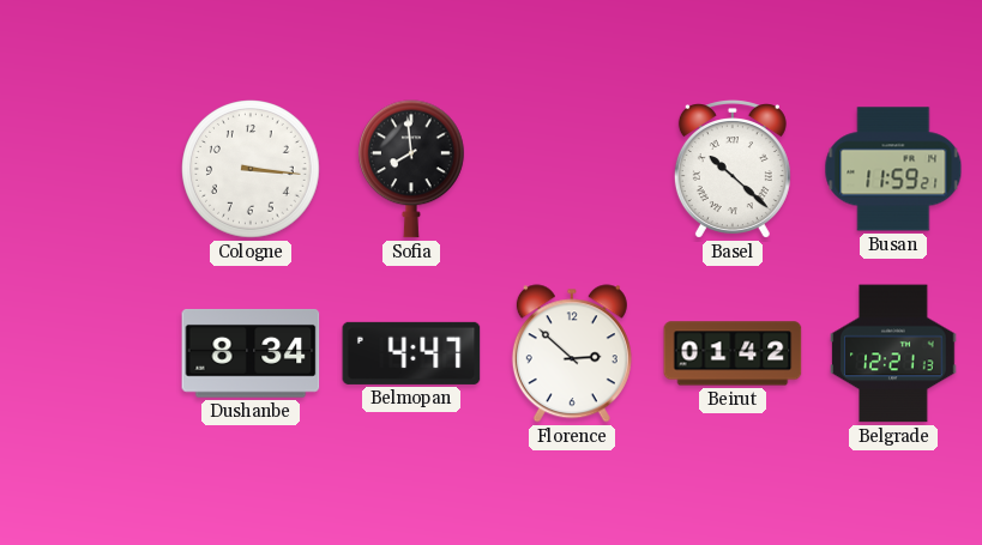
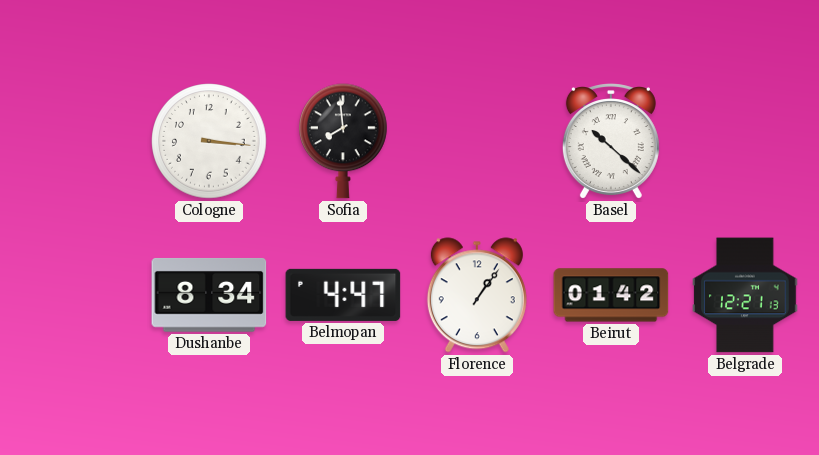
Busan: 11:59 -> none
Florence: 2:52 -> 1:06
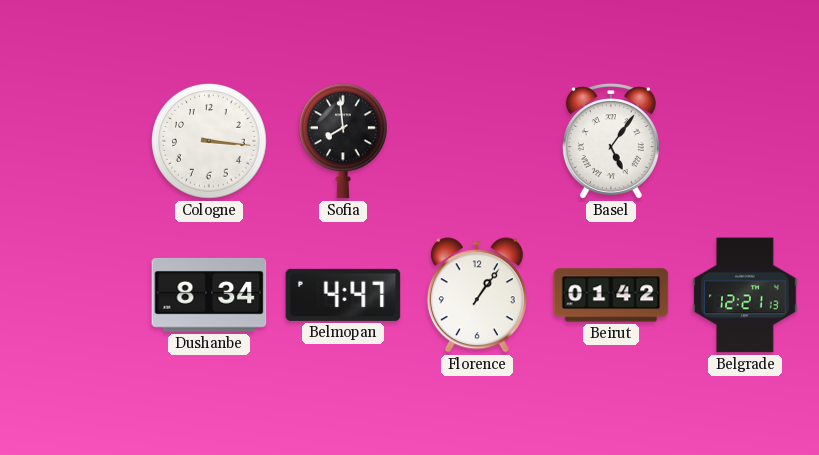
Basel: 10:22 -> 5:06
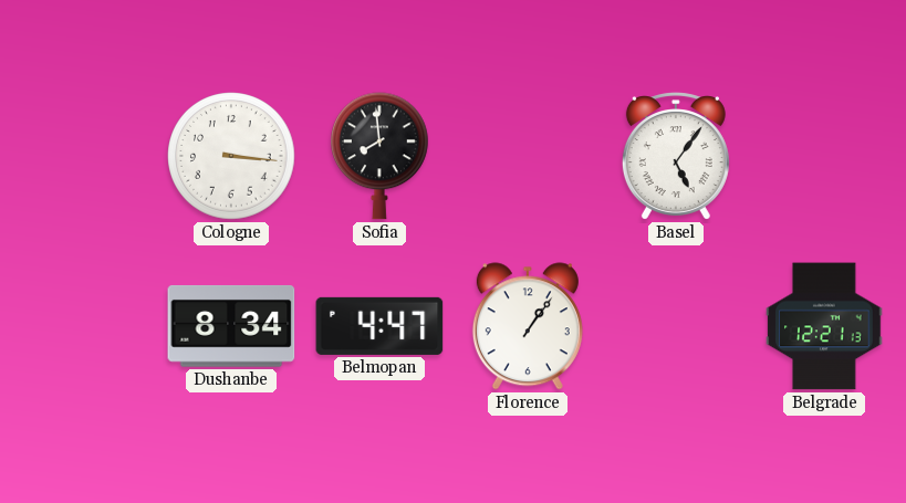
Beirut: 01:42 -> none
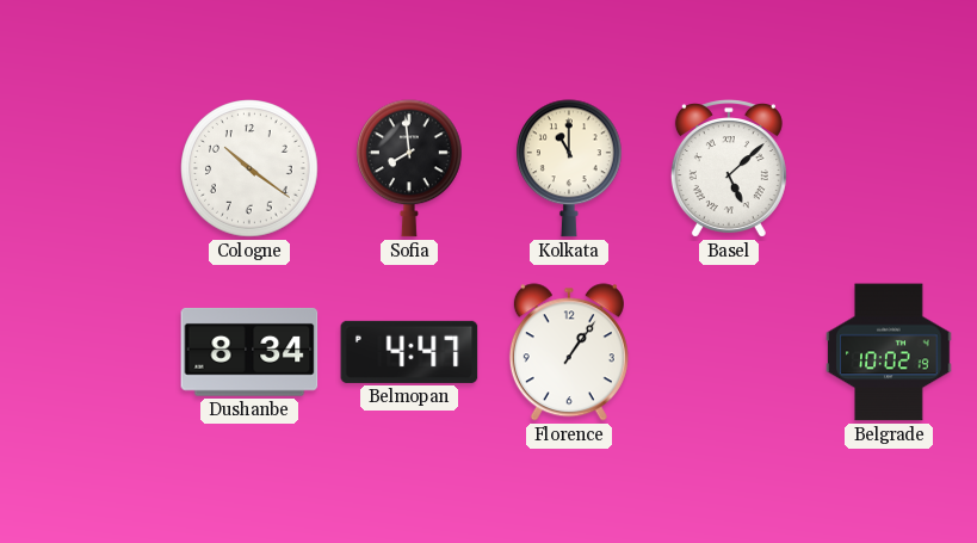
Cologne: 3:16 -> 10:21
Kolkata: none -> 11:00
Basel: 5:06 -> 5:08
Belgrade: 12:21 -> 10:02
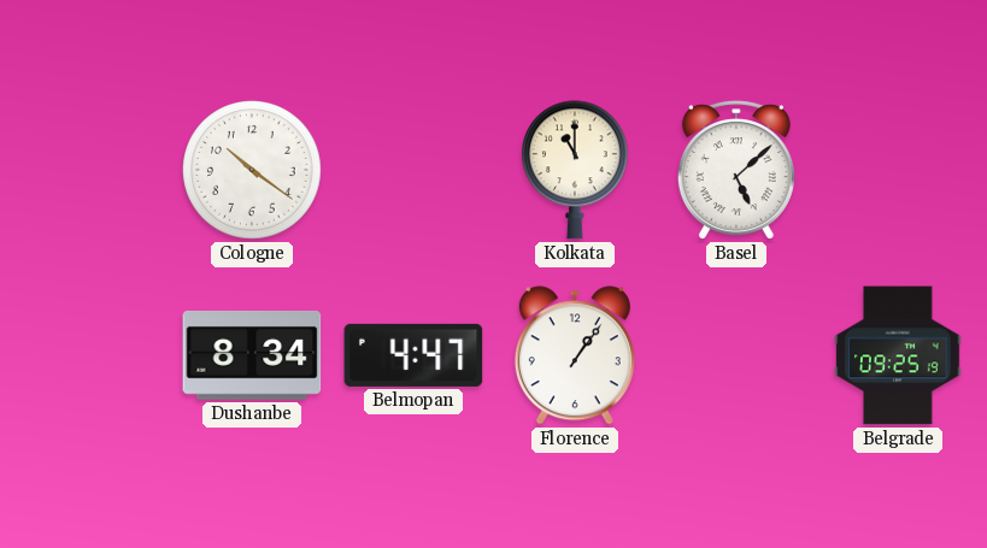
Sofia: 7:59 -> none
Belgrade: 10:02 -> 09:25
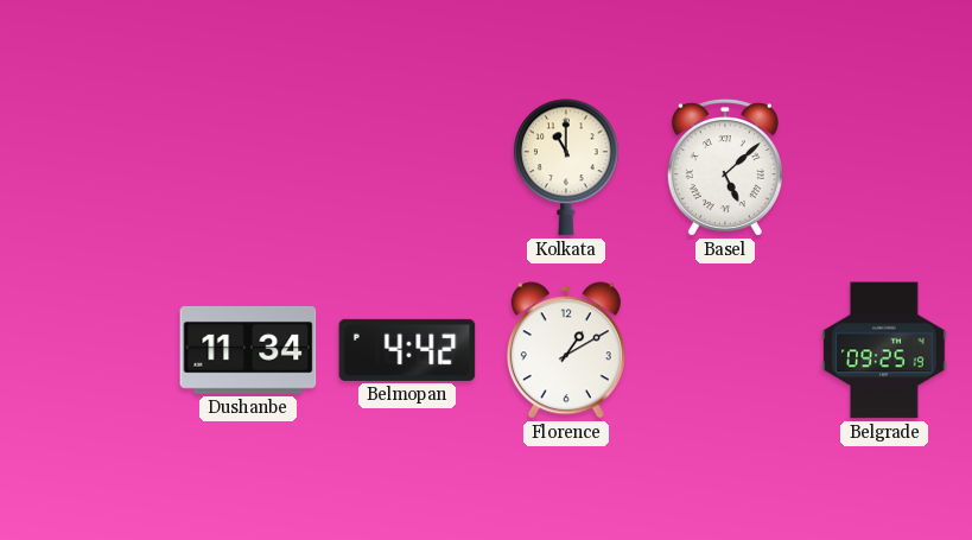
Cologne: 10:21 -> none
Dushanbe: 8:34 -> 11:34
Belmopan: 4:47 -> 4:42
Florence: 1:06 -> 1:10
